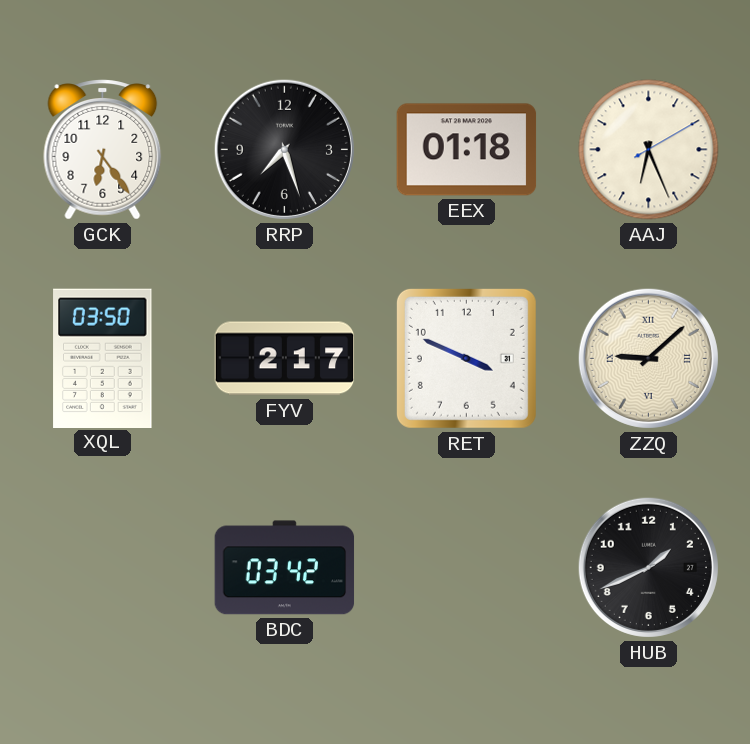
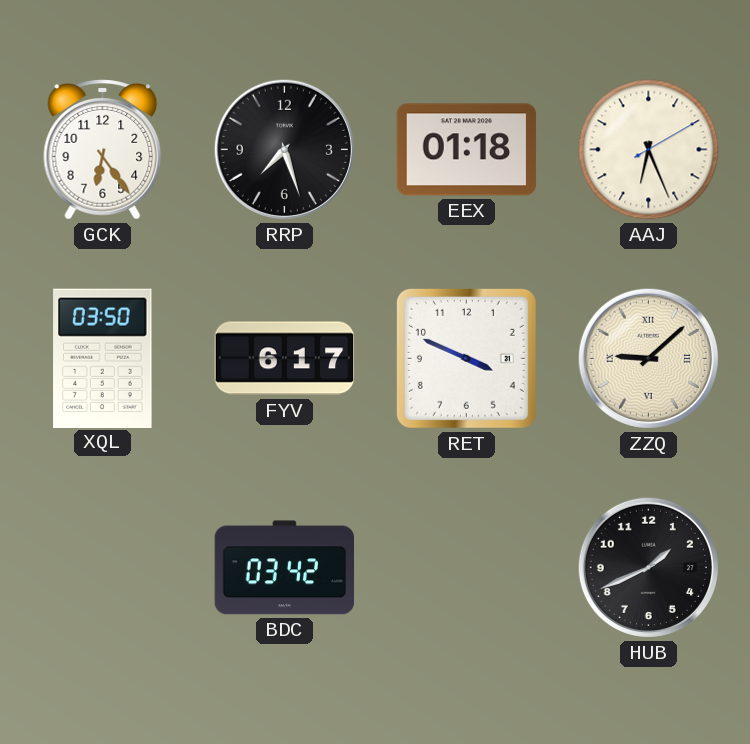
FYV: 2:17 -> 6:17
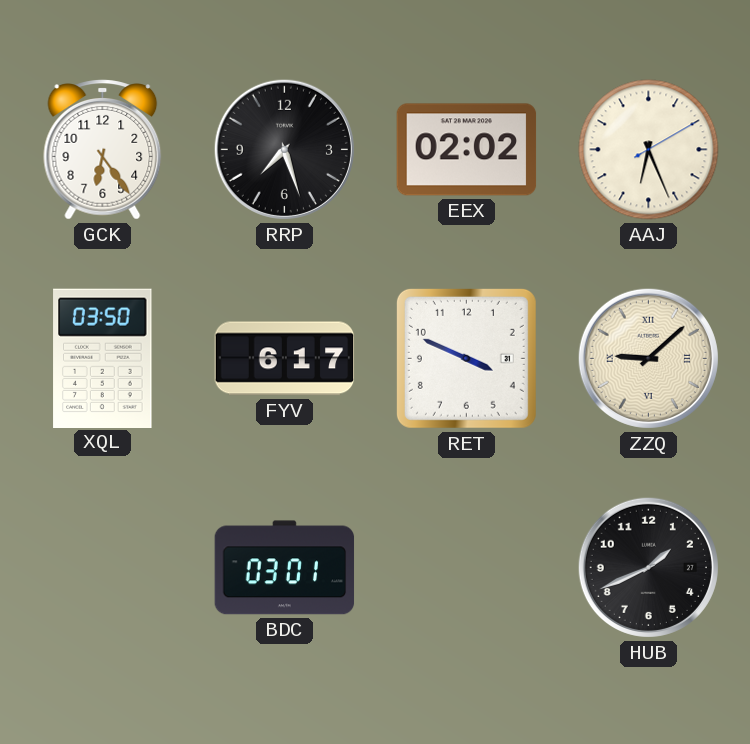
EEX: 01:18 -> 02:02
BDC: 03:42 -> 03:01
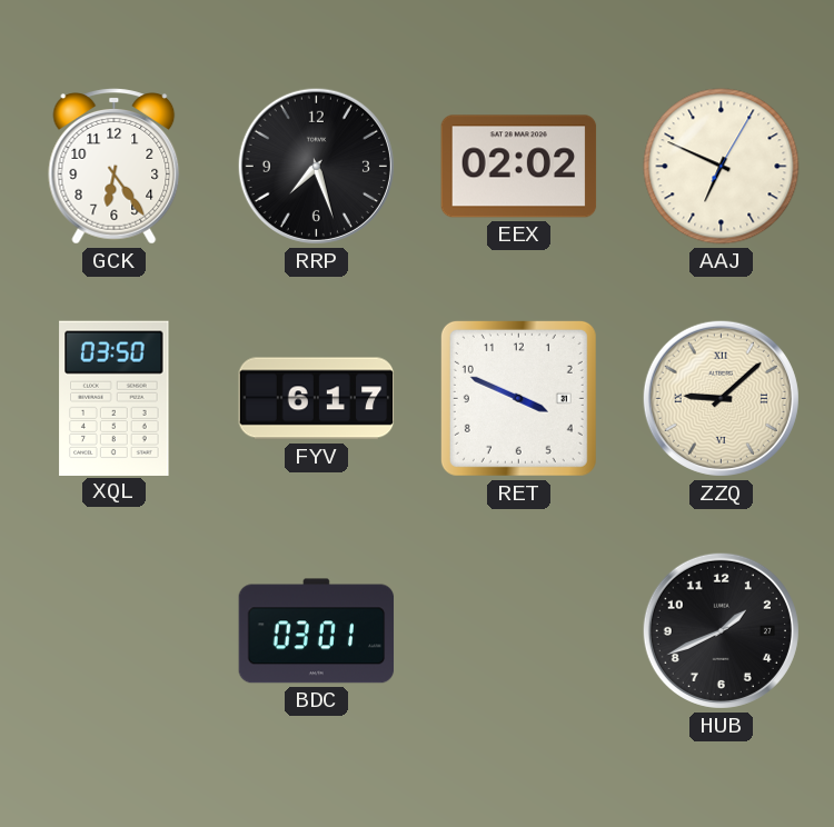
AAJ: 6:26 -> 6:49
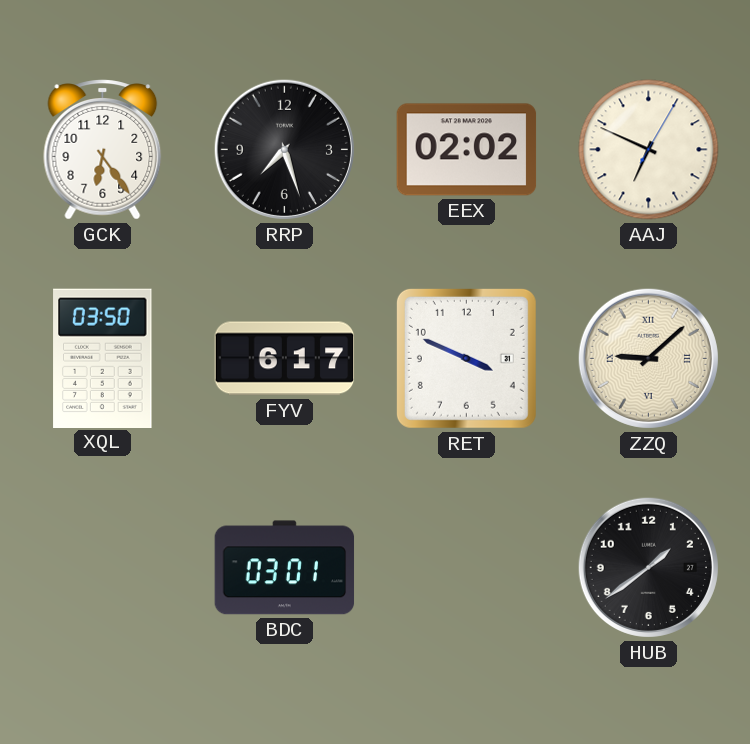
HUB: 1:41 -> 1:39
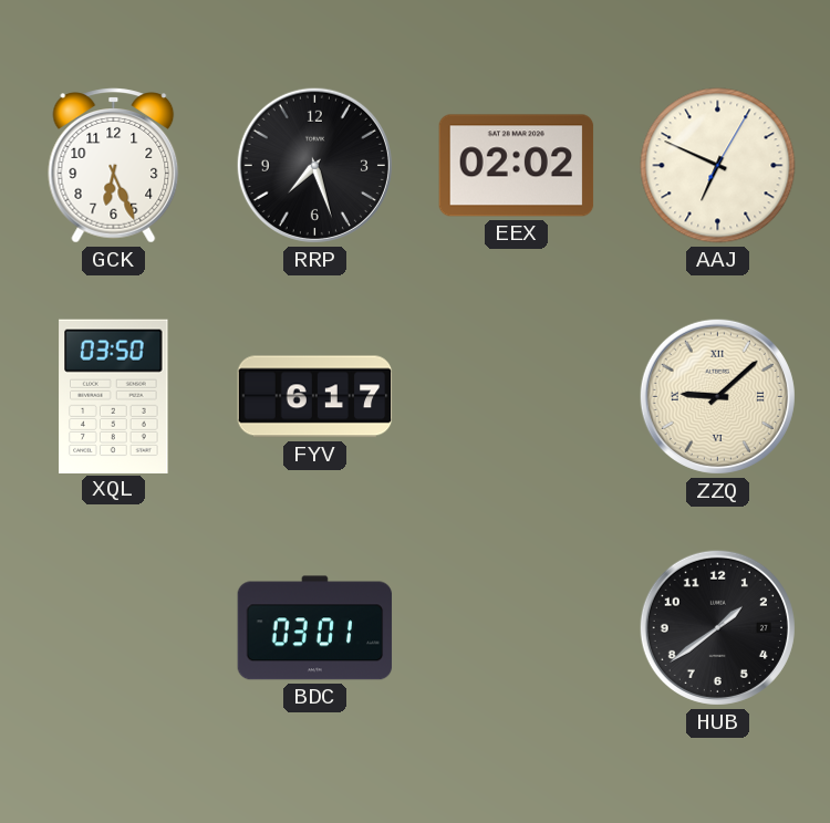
GCK: 6:24 -> 6:26
RET: 3:49 -> none
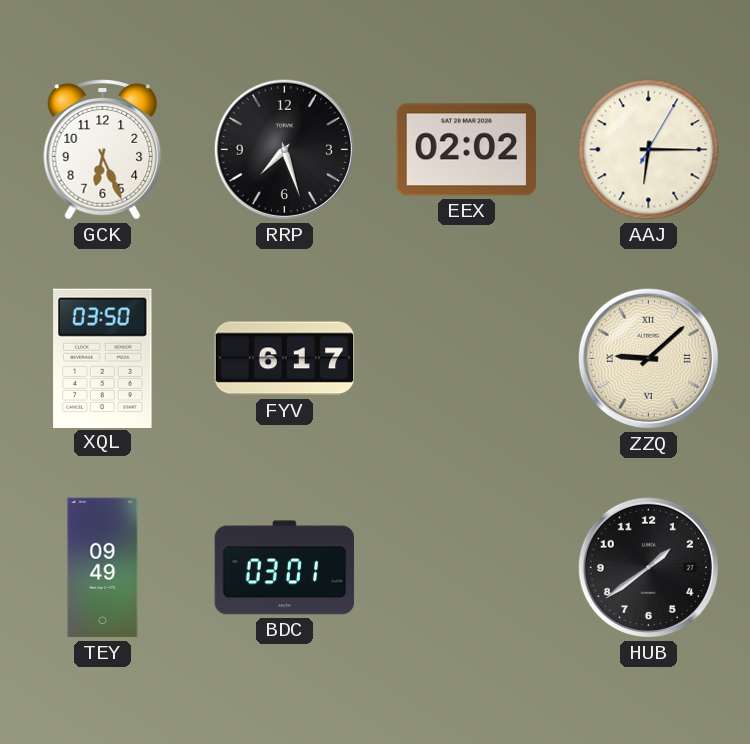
AAJ: 6:49 -> 6:15
TEY: none -> 09:49
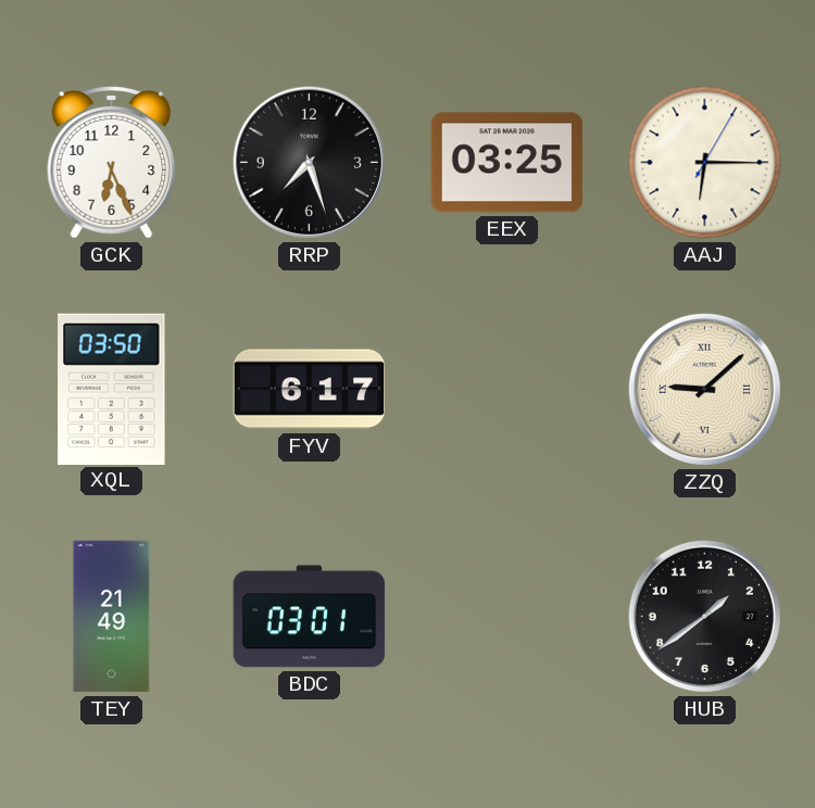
EEX: 02:02 -> 03:25
TEY: 09:49 -> 21:49
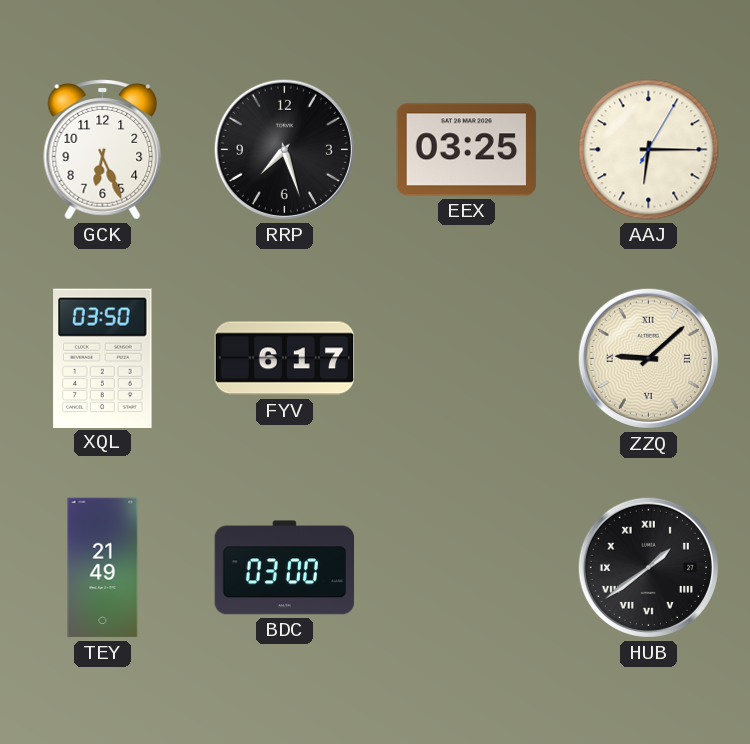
BDC: 03:01 -> 03:00
HUB numerals: Arabic -> Roman
